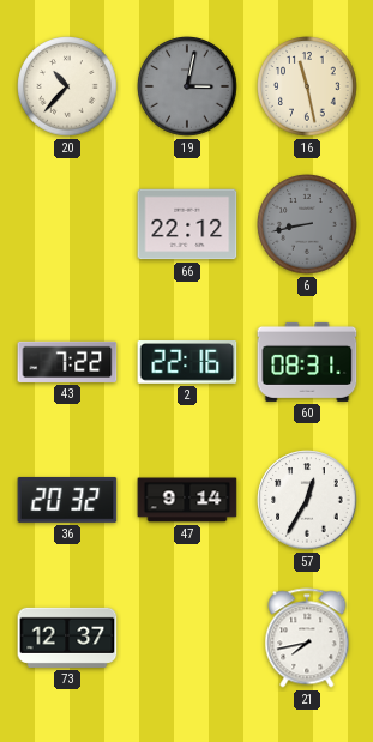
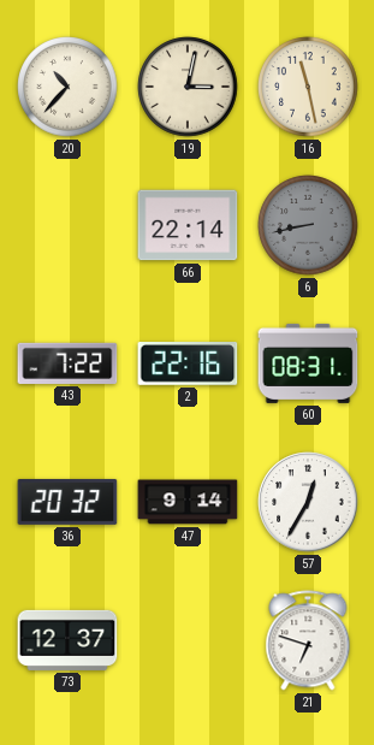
19 dial: grey -> cream
66: 22:12 -> 22:14
21: 7:43 -> 6:48
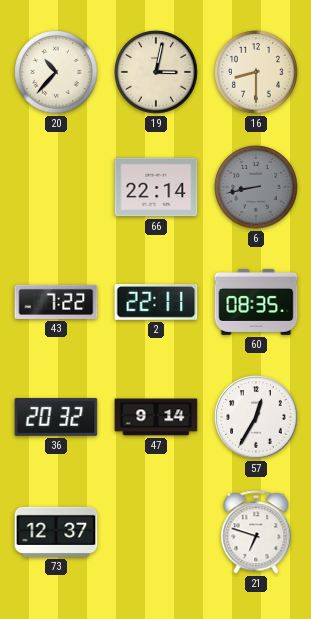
16: 11:28 -> 8:30
2: 22:16 -> 22:11
60: 08:31 -> 08:35
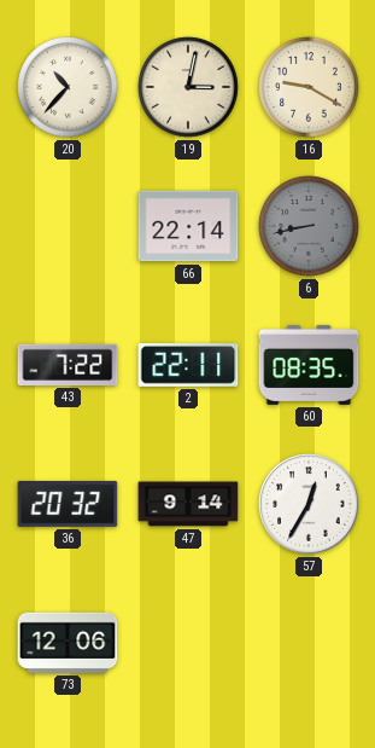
16: 8:30 -> 9:20
73: 12:37 -> 12:06
21: 6:48 -> none
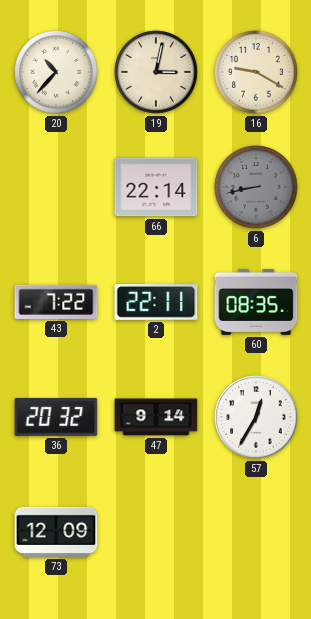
73: 12:06 -> 12:09
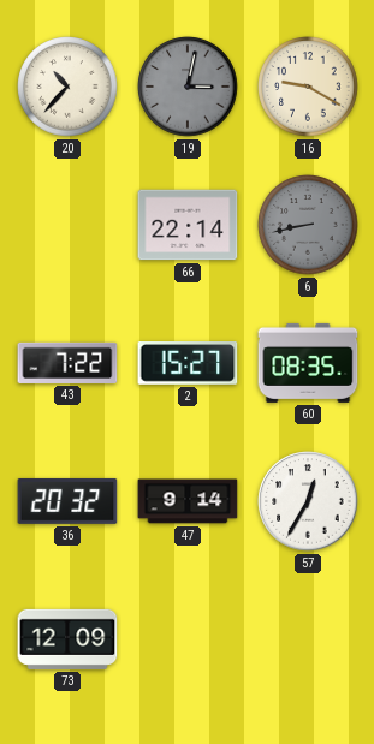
19 dial: cream -> grey
2: 22:11 -> 15:27
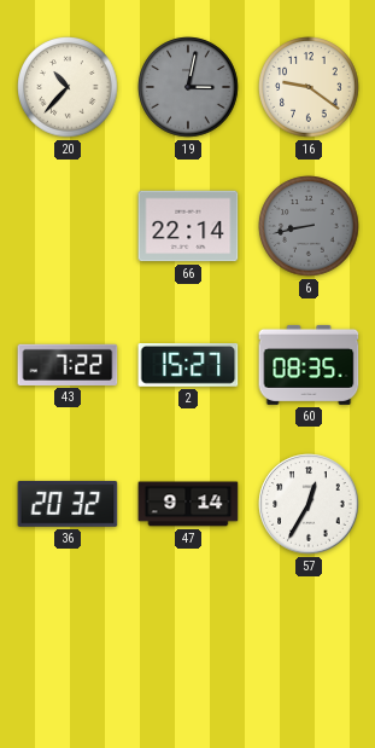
16: 9:20 -> 9:21
73: 12:09 -> none
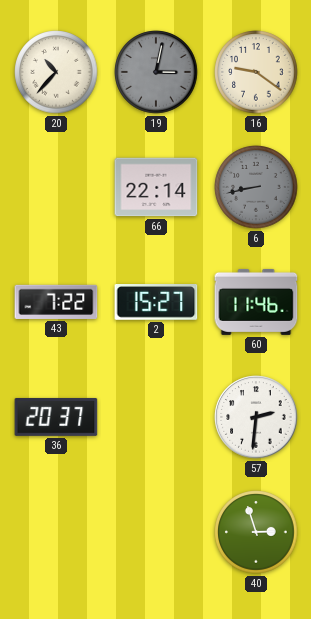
60: 08:35 -> 11:46
36: 20:32 -> 20:37
47: 9:14 -> none
57: 12:35 -> 2:31
40: none -> 2:57
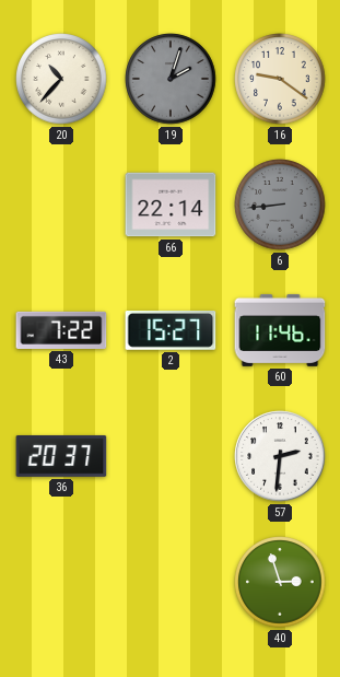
19: 3:02 -> 2:03
6: 8:43 -> 8:44
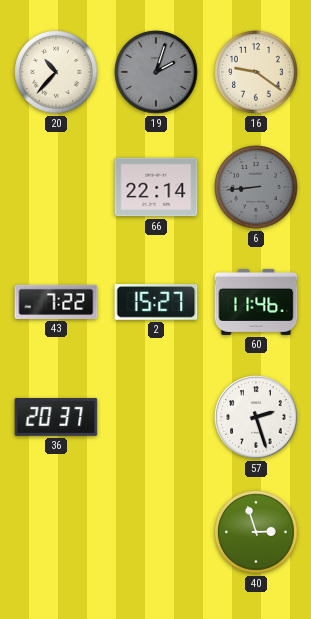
57: 2:31 -> 2:27
